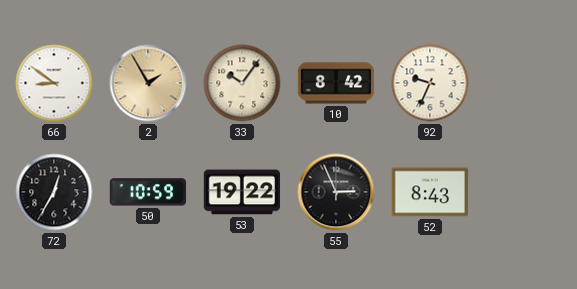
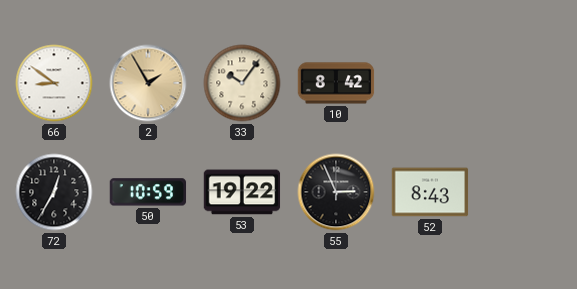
92: 9:34 -> none
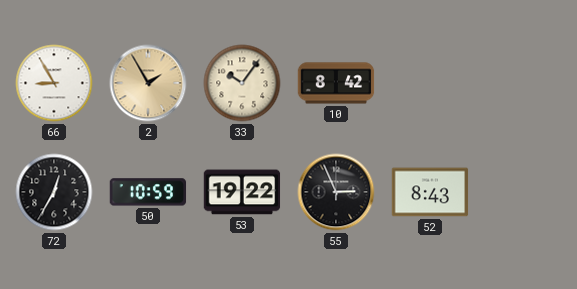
66: 8:51 -> 8:55
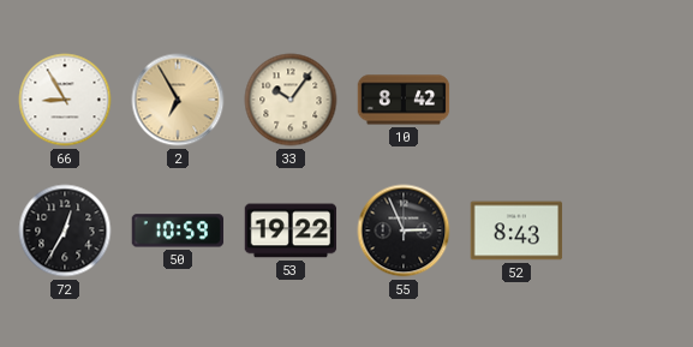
2: 1:55 -> 6:55
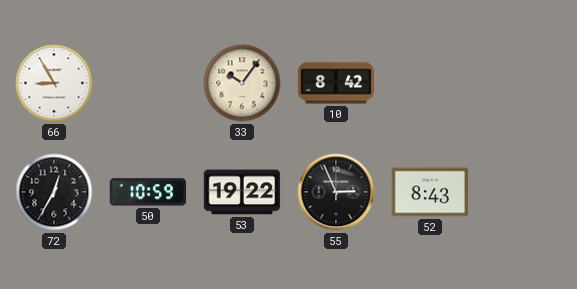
2: 6:55 -> none
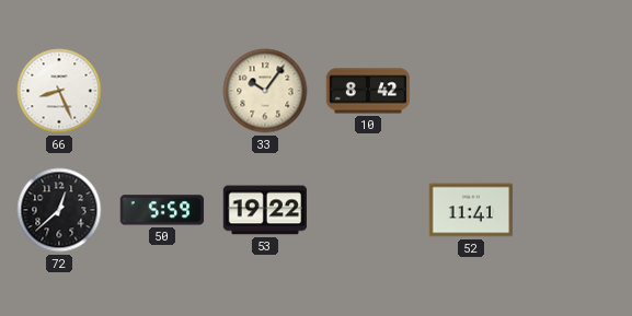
66: 8:55 -> 8:26
72: 12:35 -> 12:38
50: 10:59 -> 5:59
55: 2:56 -> none
52: 8:43 -> 11:41
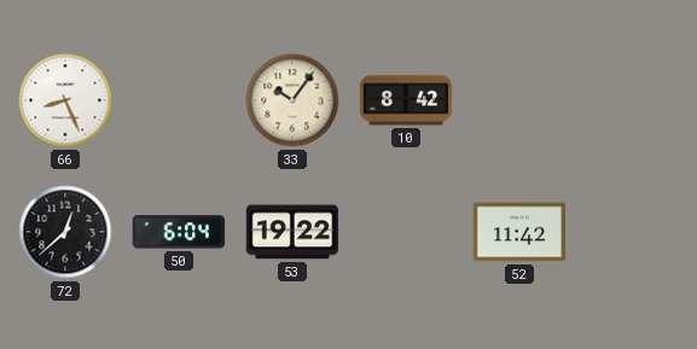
50: 5:59 -> 6:04
52: 11:41 -> 11:42
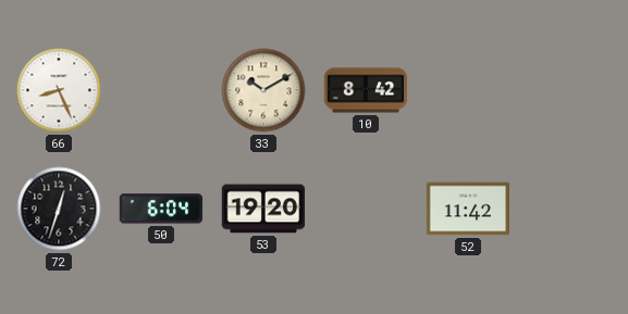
33: 10:06 -> 10:10
72: 12:38 -> 12:33
53: 19:22 -> 19:20
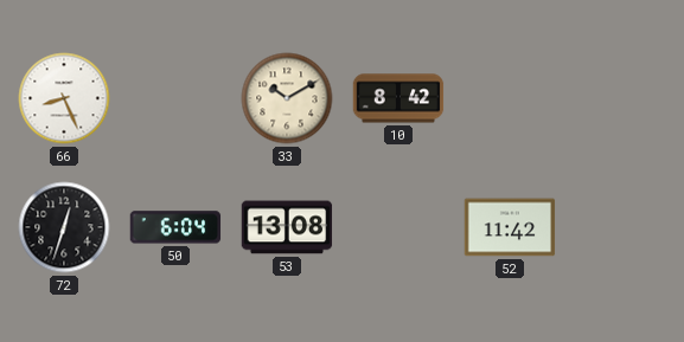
53: 19:20 -> 13:08
